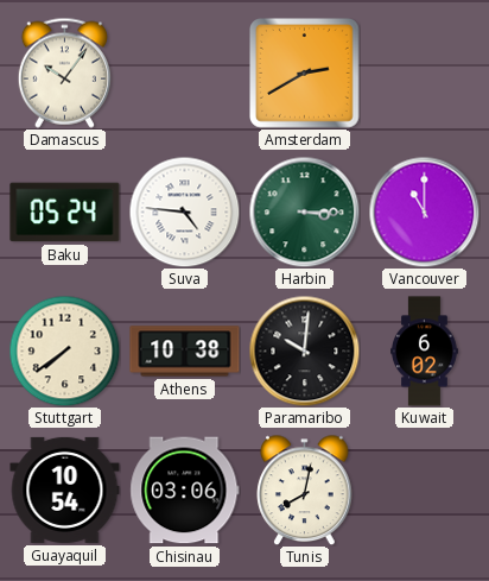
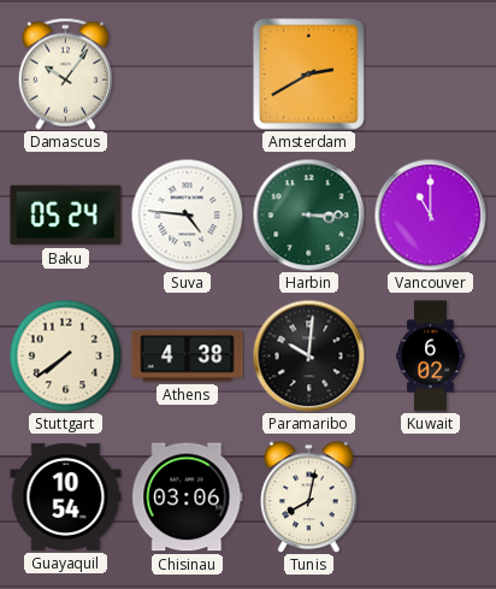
Athens: 10:38 -> 4:38
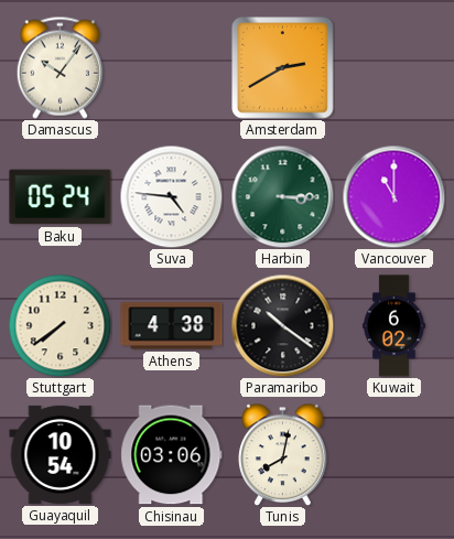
Paramaribo: 10:01 -> 10:21
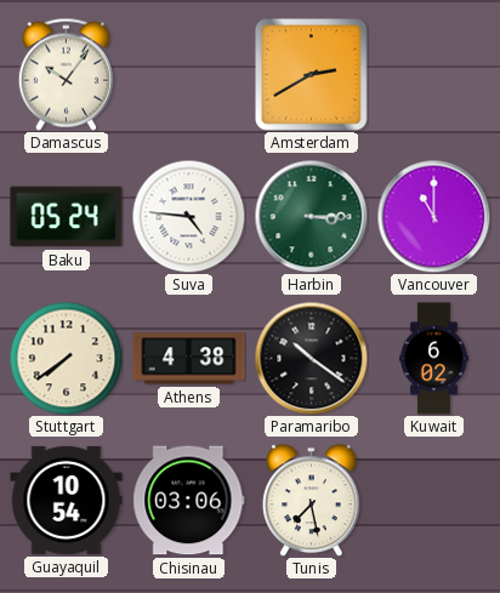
Tunis: 8:02 -> 7:28
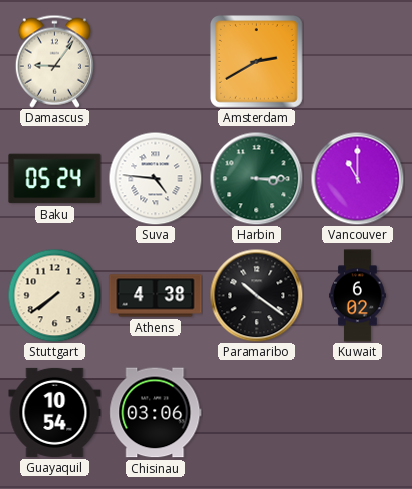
Damascus: 10:06 -> 9:06
Tunis: 7:28 -> none
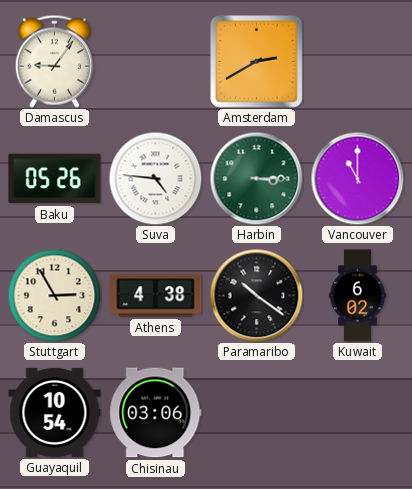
Baku: 05:24 -> 05:26
Stuttgart: 7:39 -> 2:55
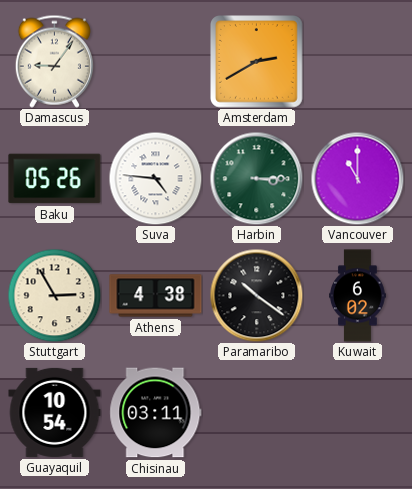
Chisinau: 03:06 -> 03:11
